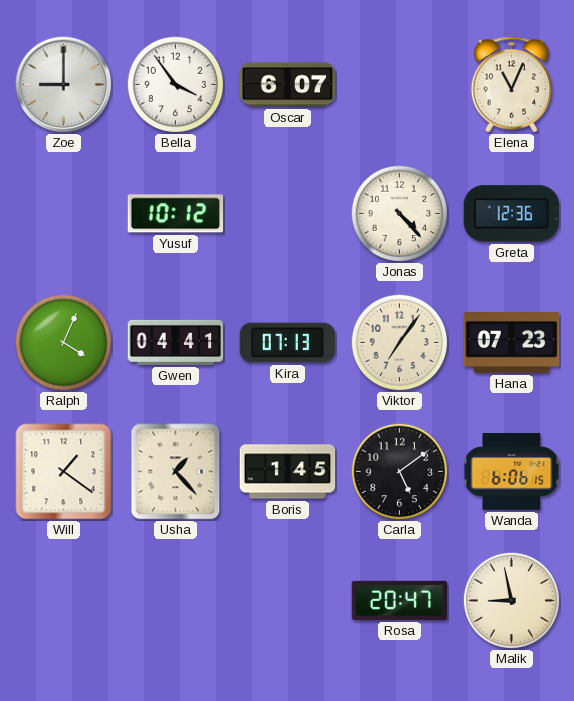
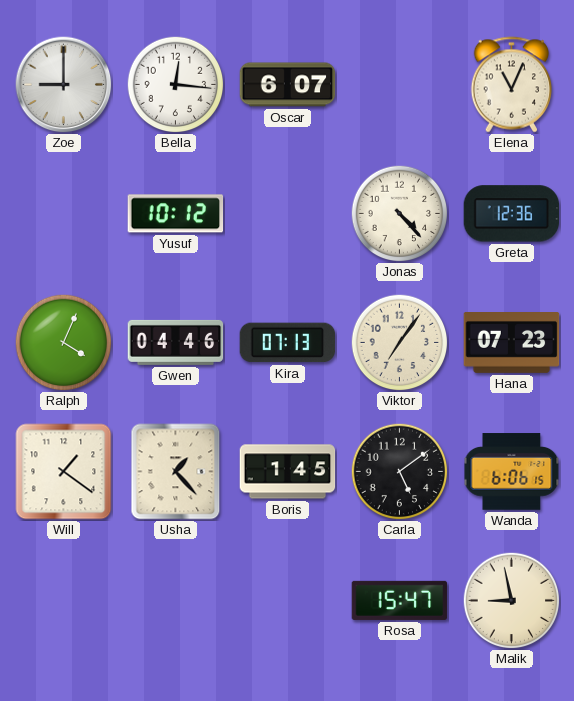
Bella: 3:54 -> 12:16
Gwen: 04:41 -> 04:46
Rosa: 20:47 -> 15:47
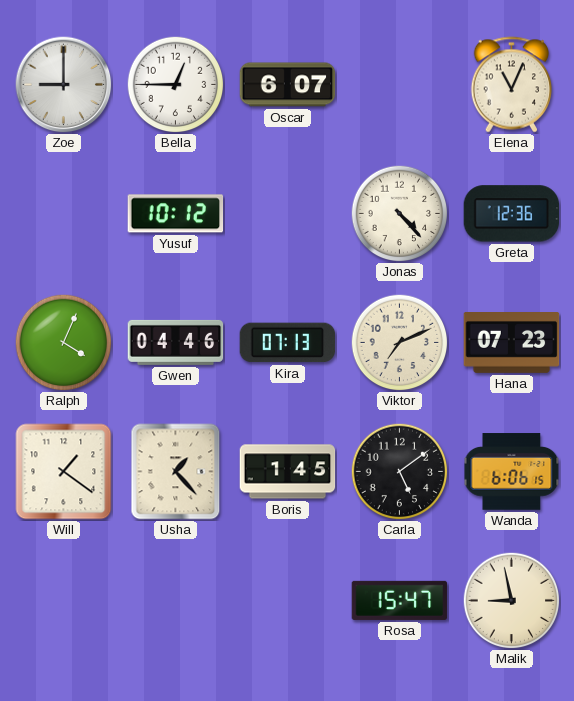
Bella: 12:16 -> 12:45
Viktor: 7:06 -> 7:11
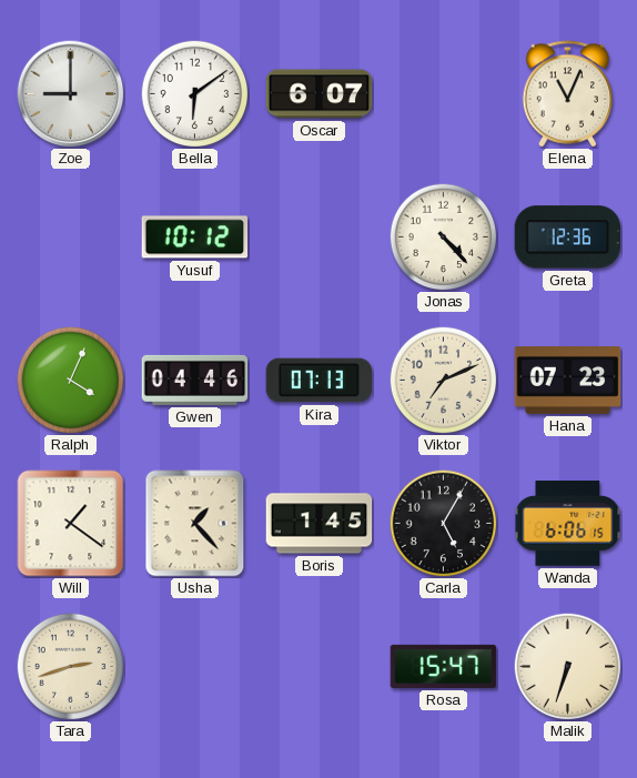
Bella: 12:45 -> 6:09
Carla: 5:09 -> 5:05
Tara: none -> 2:42
Malik: 8:58 -> 6:33
